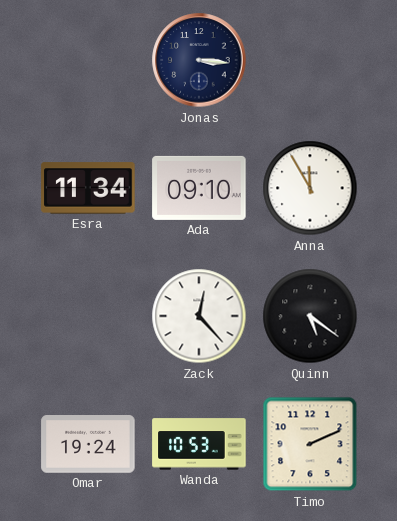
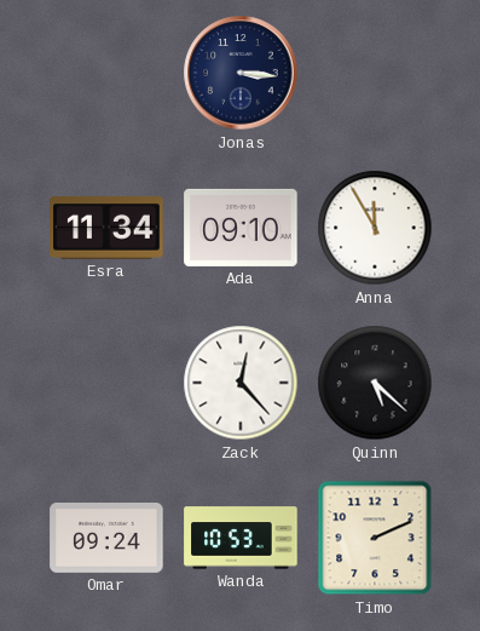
Quinn: 5:21 -> 5:22
Omar: 19:24 -> 09:24
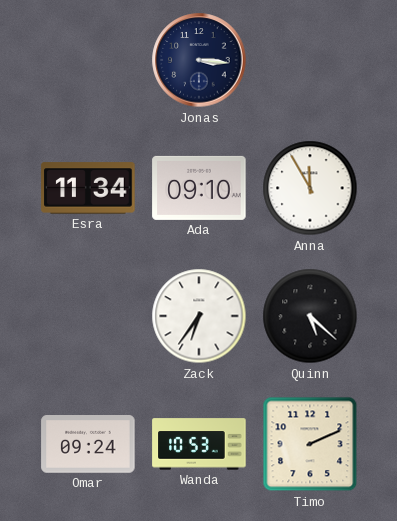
Zack: 12:23 -> 6:36
